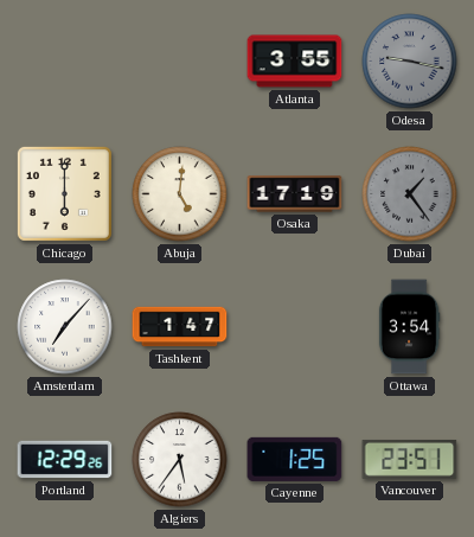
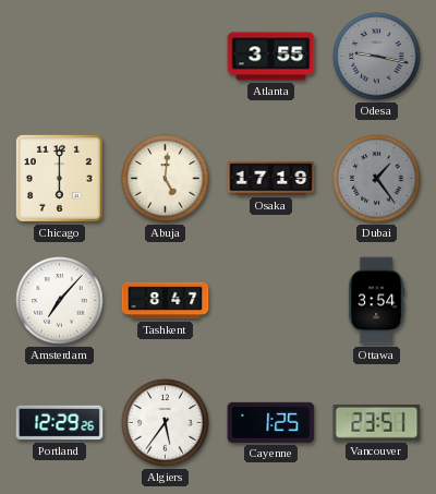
Tashkent: 1:47 -> 8:47
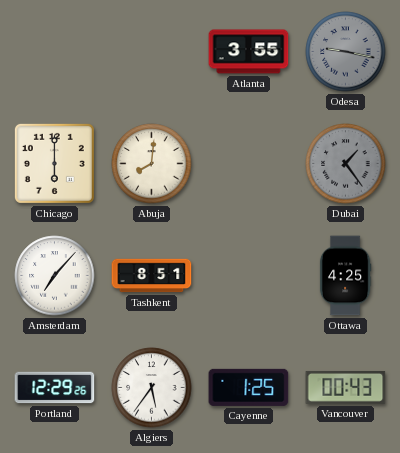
Abuja: 5:01 -> 8:01
Osaka: 17:19 -> none
Tashkent: 8:47 -> 8:51
Ottawa: 3:54 -> 4:25
Vancouver: 23:51 -> 00:43
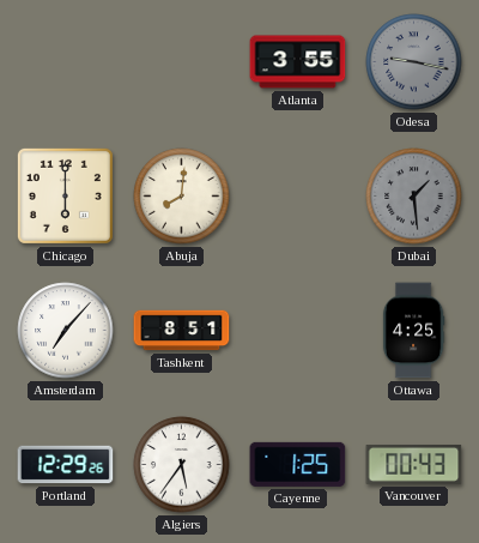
Dubai: 1:24 -> 1:29
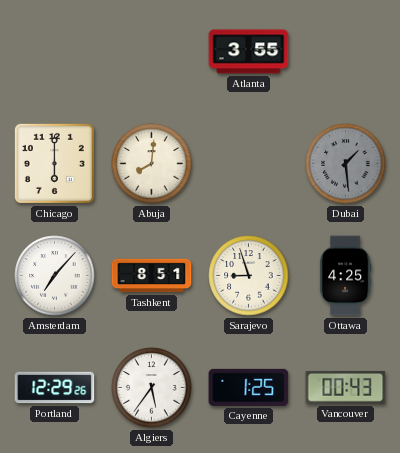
Odesa: 9:17 -> none
Sarajevo: none -> 8:57
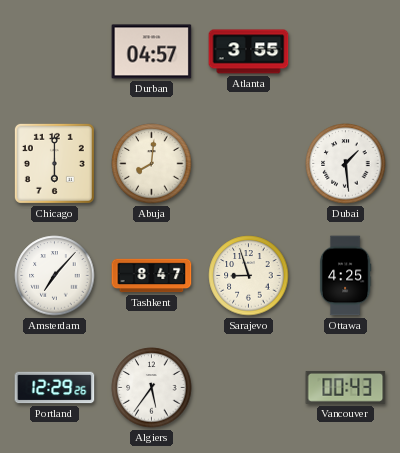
Durban: none -> 04:57
Dubai dial: grey -> white
Tashkent: 8:51 -> 8:47
Cayenne: 1:25 -> none
